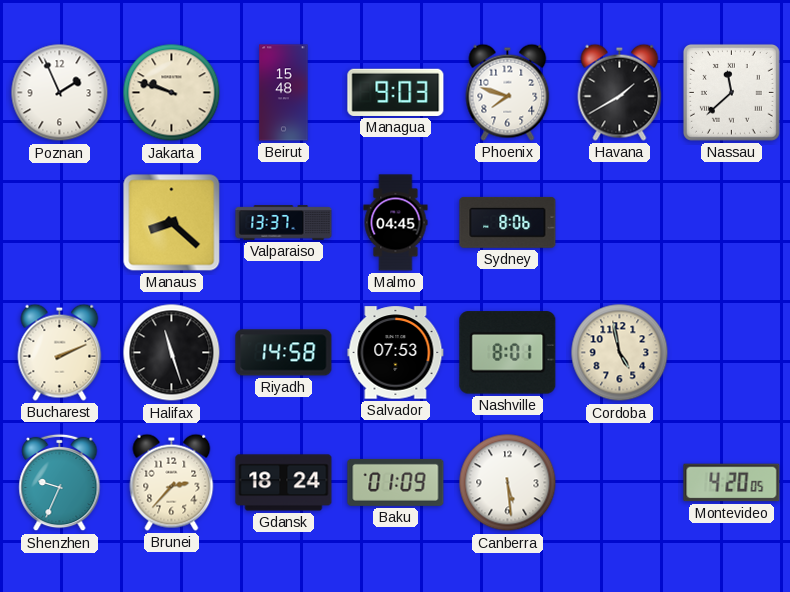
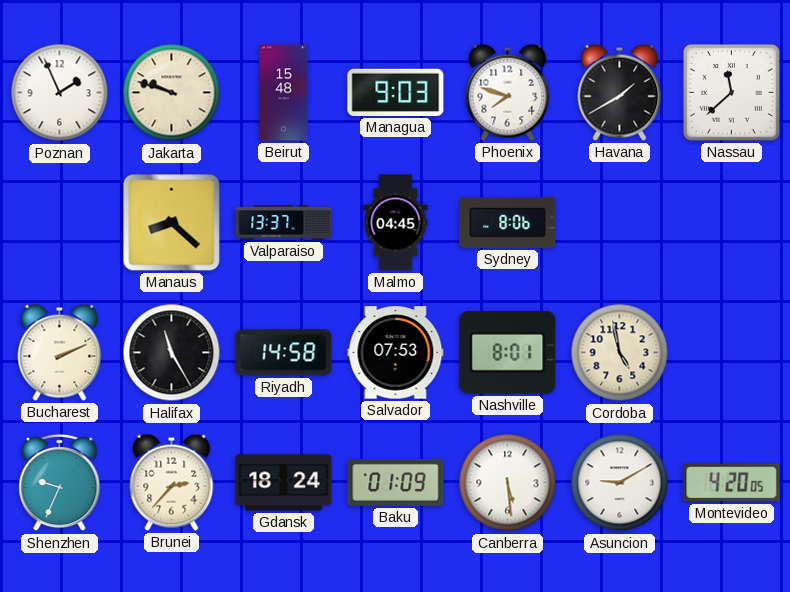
Halifax: 11:27 -> 11:25
Asuncion: none -> 9:10
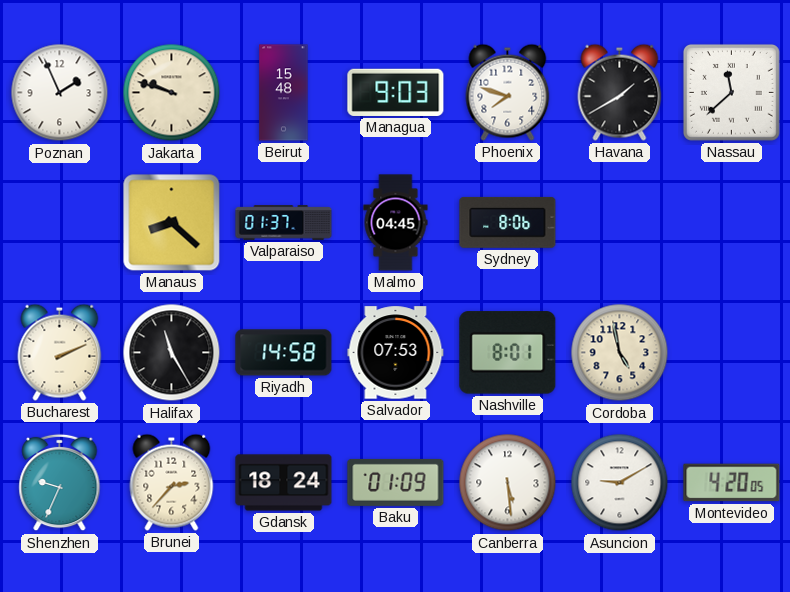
Valparaiso: 13:37 -> 01:37
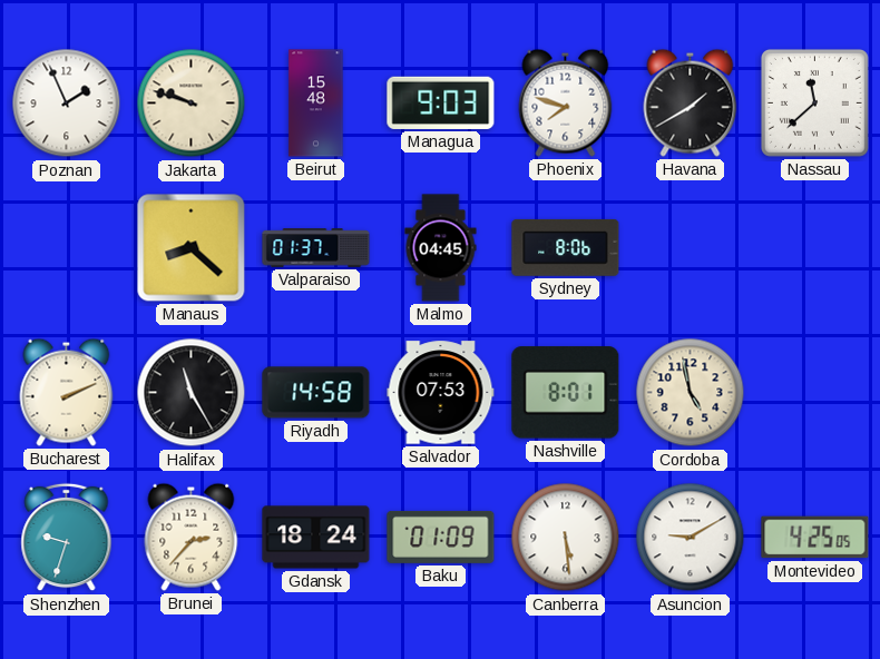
Shenzhen: 9:34 -> 9:33
Montevideo: 4:20 -> 4:25
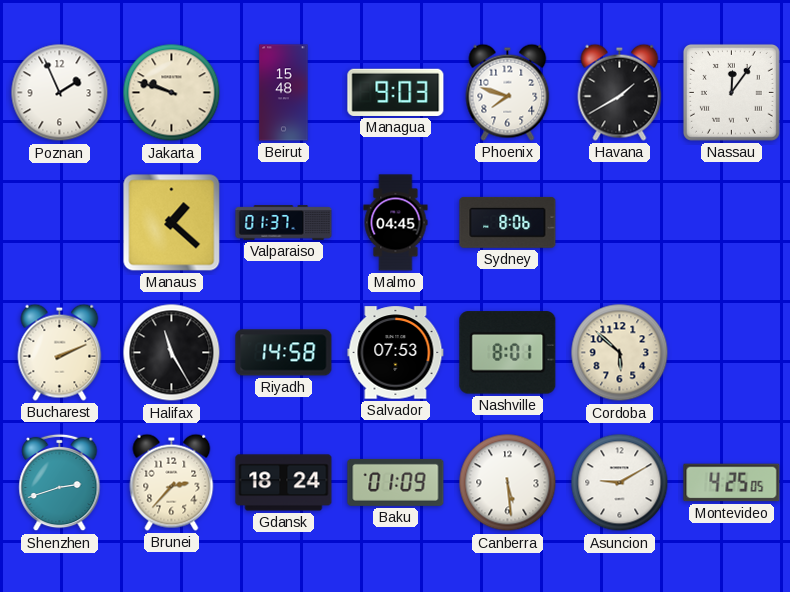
Nassau: 11:38 -> 12:06
Manaus: 8:22 -> 1:22
Cordoba: 4:58 -> 5:52
Shenzhen: 9:33 -> 2:42
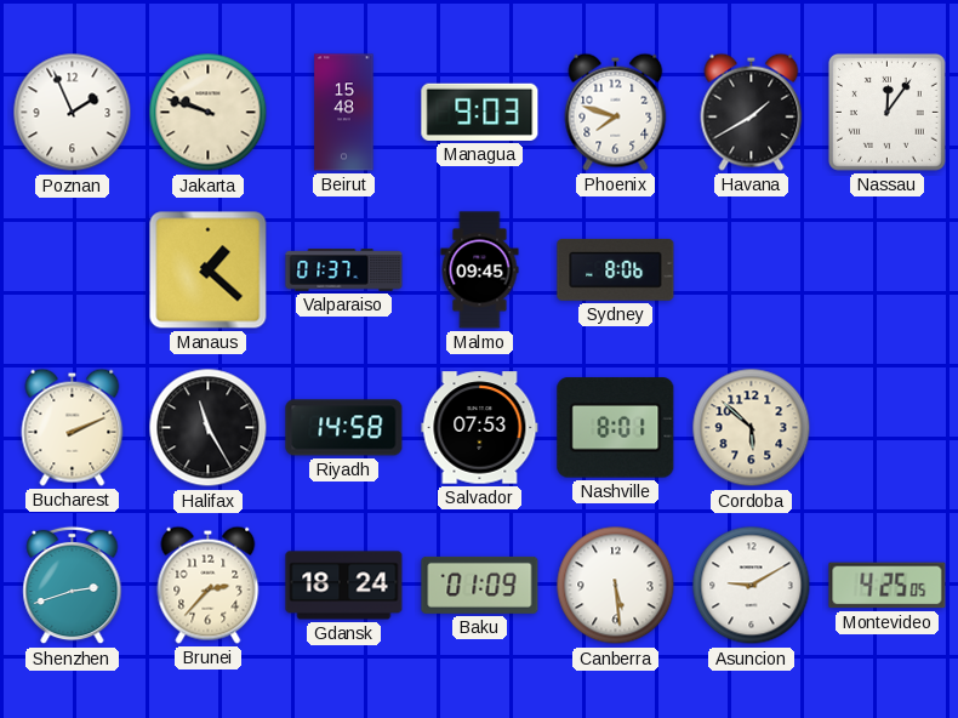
Malmo: 04:45 -> 09:45
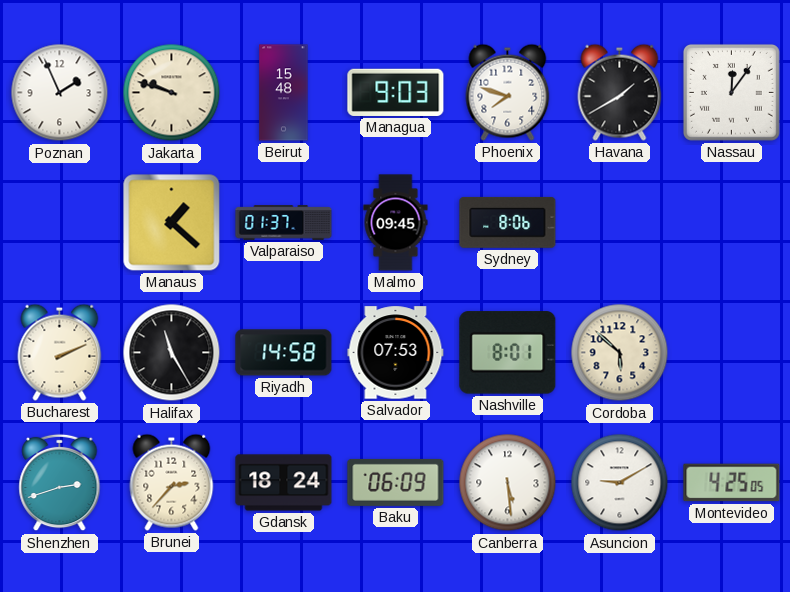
Baku: 01:09 -> 06:09
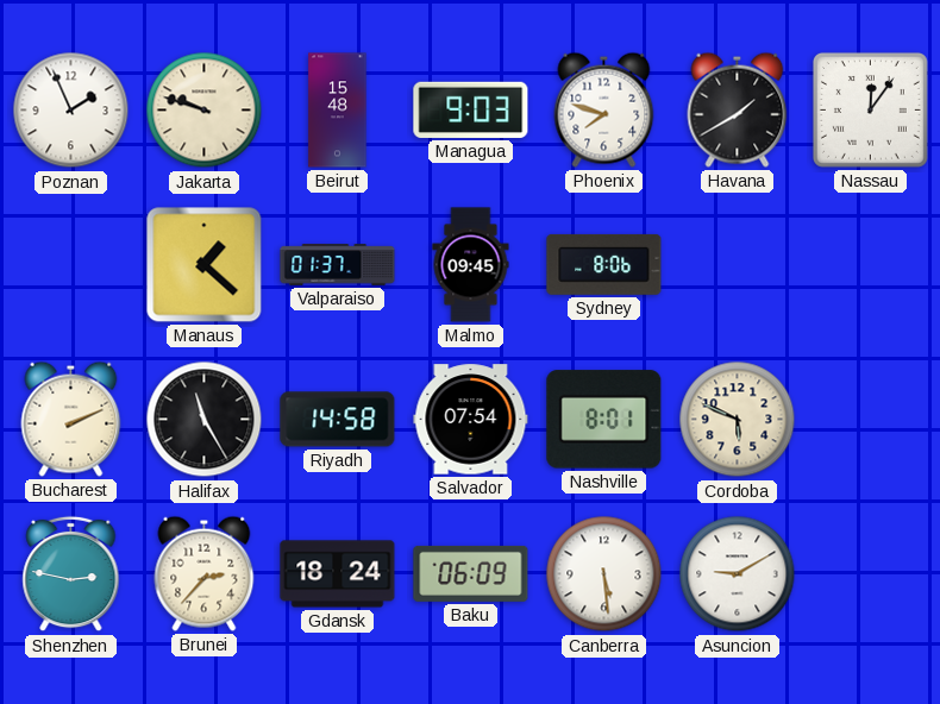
Salvador: 07:53 -> 07:54
Cordoba: 5:52 -> 5:49
Shenzhen: 2:42 -> 2:47
Montevideo: 4:25 -> none
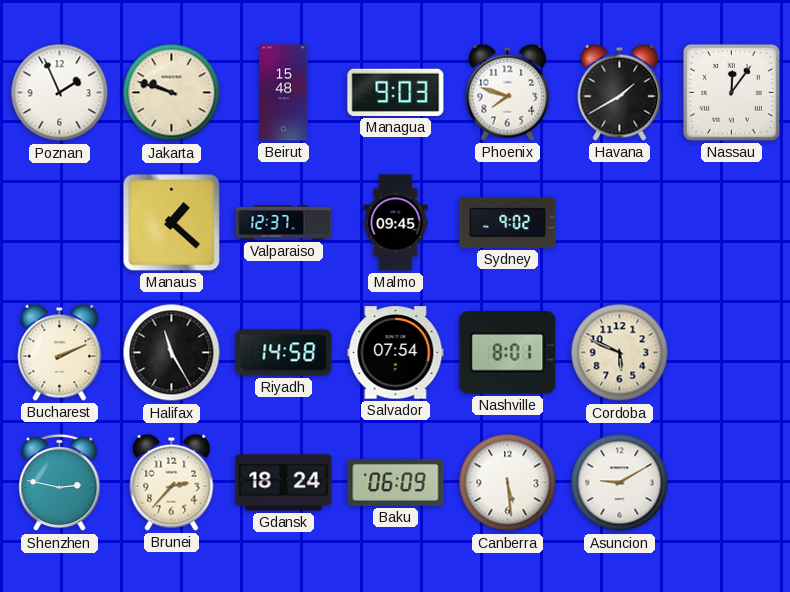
Valparaiso: 01:37 -> 12:37
Sydney: 8:06 -> 9:02
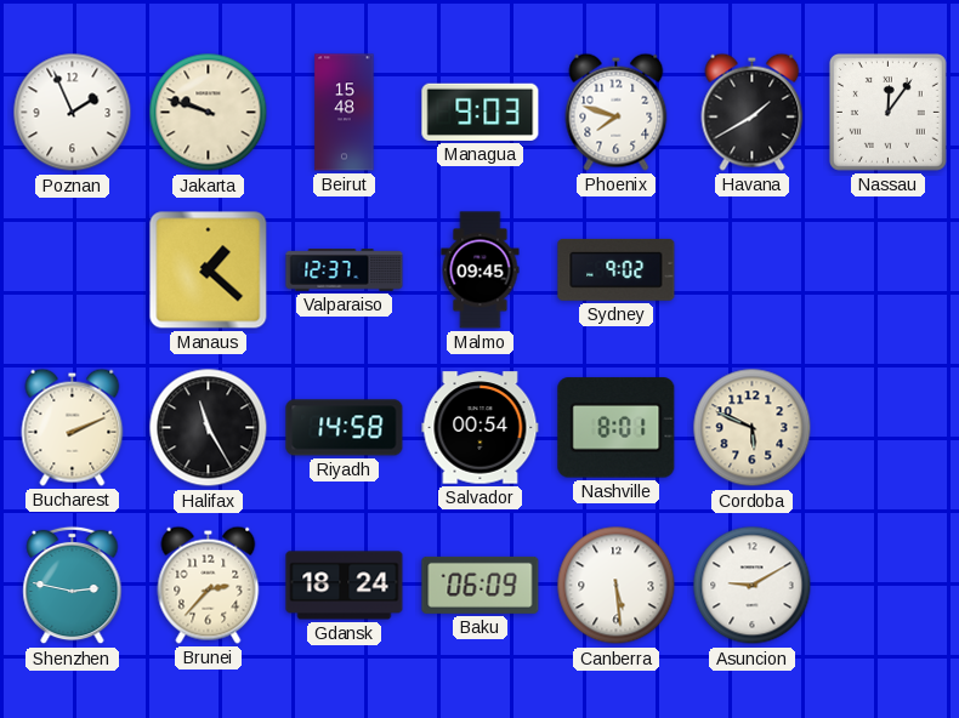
Salvador: 07:54 -> 00:54
